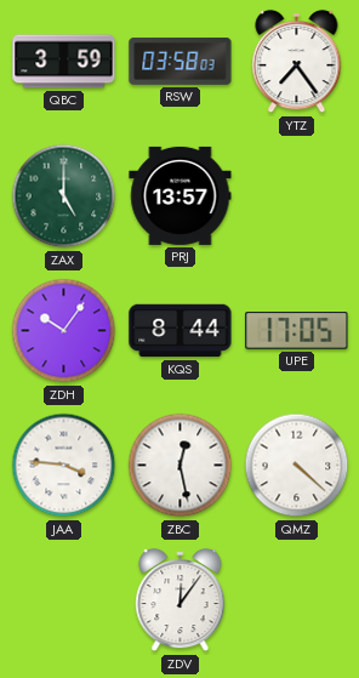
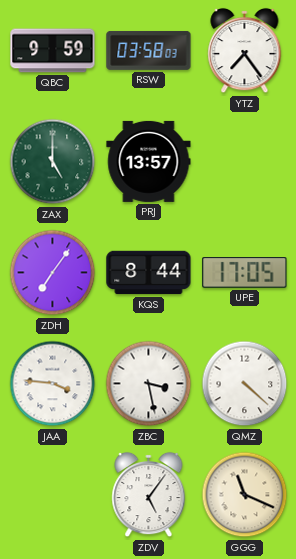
QBC: 3:59 -> 9:59
ZDH: 10:06 -> 7:06
ZBC: 12:28 -> 3:28
ZDV: 12:06 -> 5:06
GGG: none -> 11:19
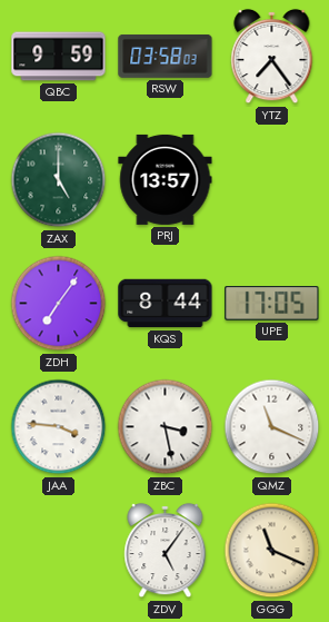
QMZ: 4:22 -> 11:19
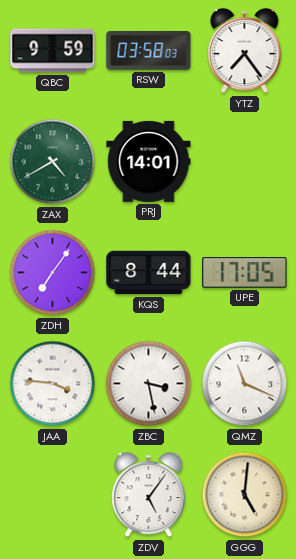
ZAX: 5:00 -> 4:40
PRJ: 13:57 -> 14:01
GGG: 11:19 -> 5:01
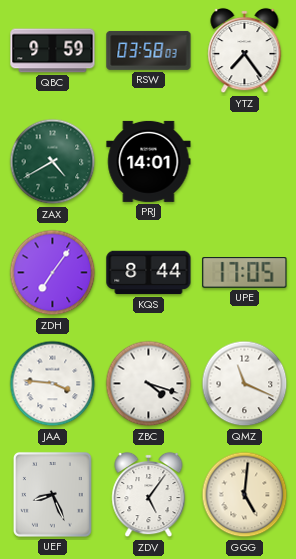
ZBC: 3:28 -> 4:18
UEF: none -> 8:26
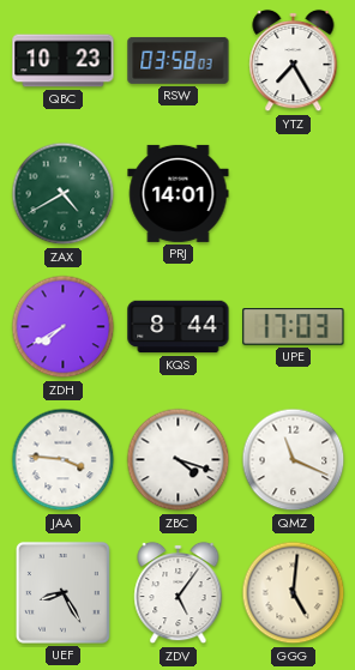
QBC: 9:59 -> 10:23
YTZ: 7:24 -> 7:25
ZDH: 7:06 -> 7:40
UPE: 17:05 -> 17:03
UEF: 8:26 -> 8:25
